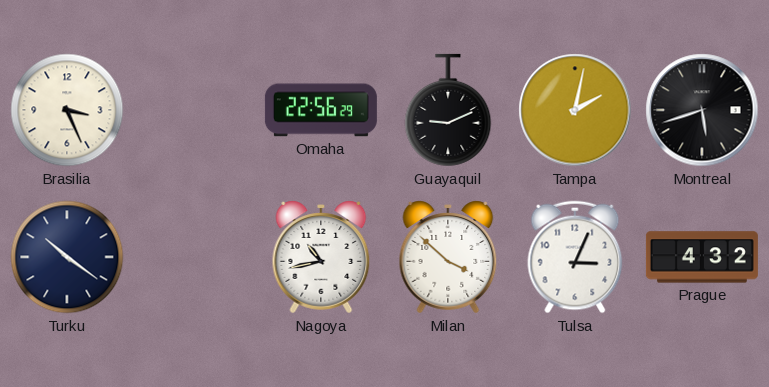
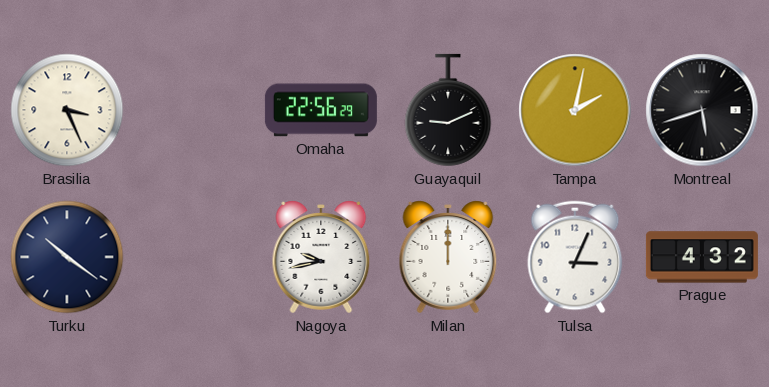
Nagoya: 10:43 -> 9:43
Milan: 3:52 -> 12:00
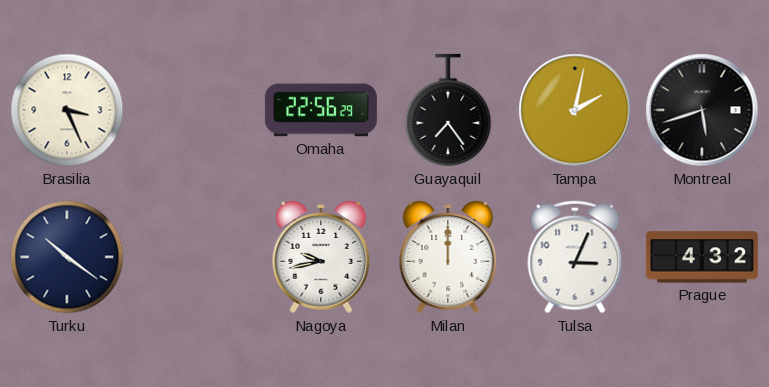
Guayaquil: 9:11 -> 7:24
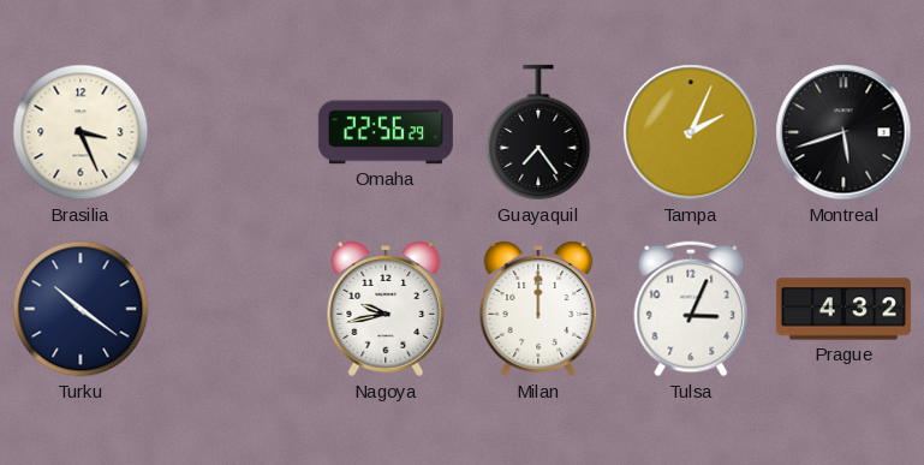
Tampa: 2:02 -> 2:04
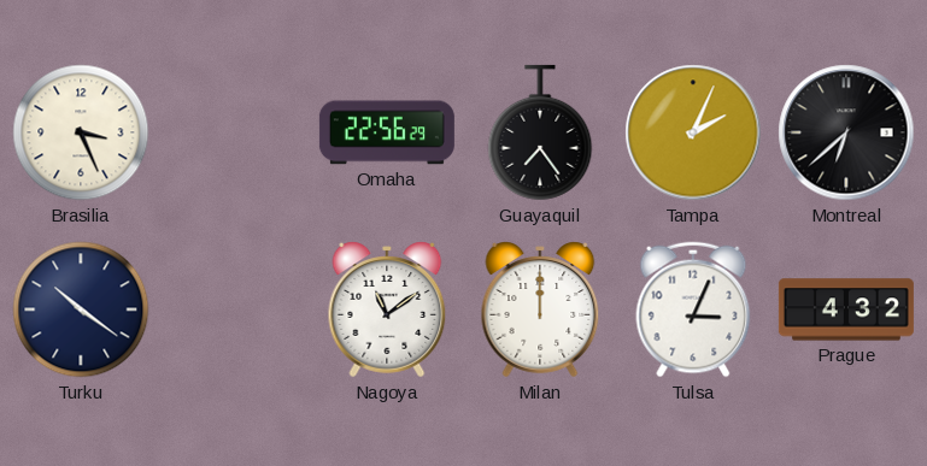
Montreal: 5:42 -> 6:38
Nagoya: 9:43 -> 11:09
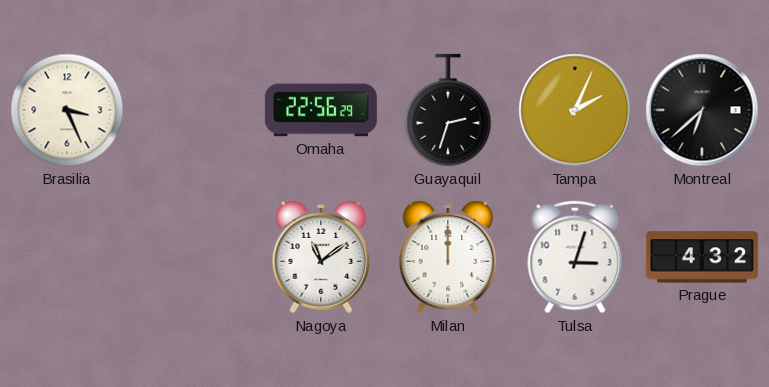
Guayaquil: 7:24 -> 2:33
Turku: 10:21 -> none
Tulsa: 3:04 -> 3:03
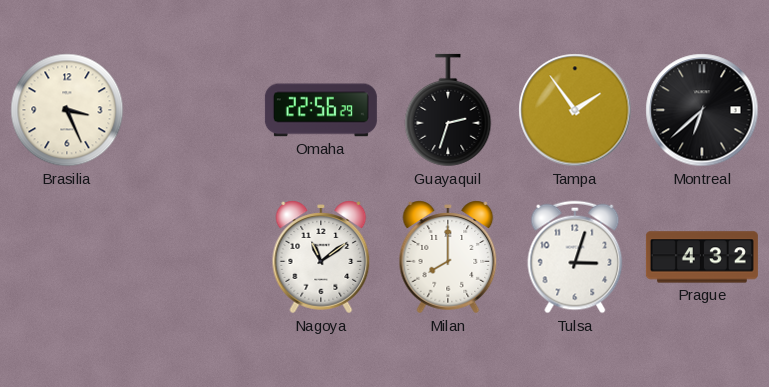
Tampa: 2:04 -> 1:54
Milan: 12:00 -> 8:00
